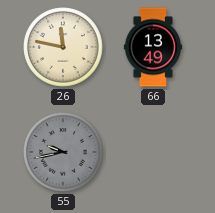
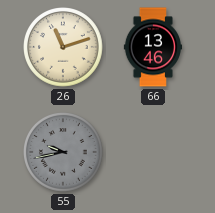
26: 11:47 -> 11:12
66: 13:49 -> 13:46
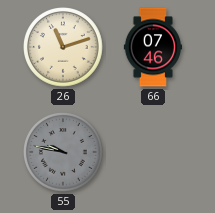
66: 13:46 -> 07:46
55: 9:43 -> 9:47
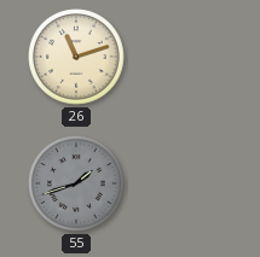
66: 07:46 -> none
55: 9:47 -> 1:42
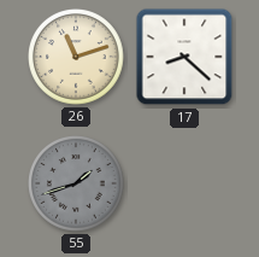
17: none -> 8:22
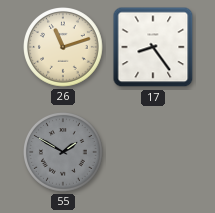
17: 8:22 -> 8:24
55: 1:42 -> 1:50
